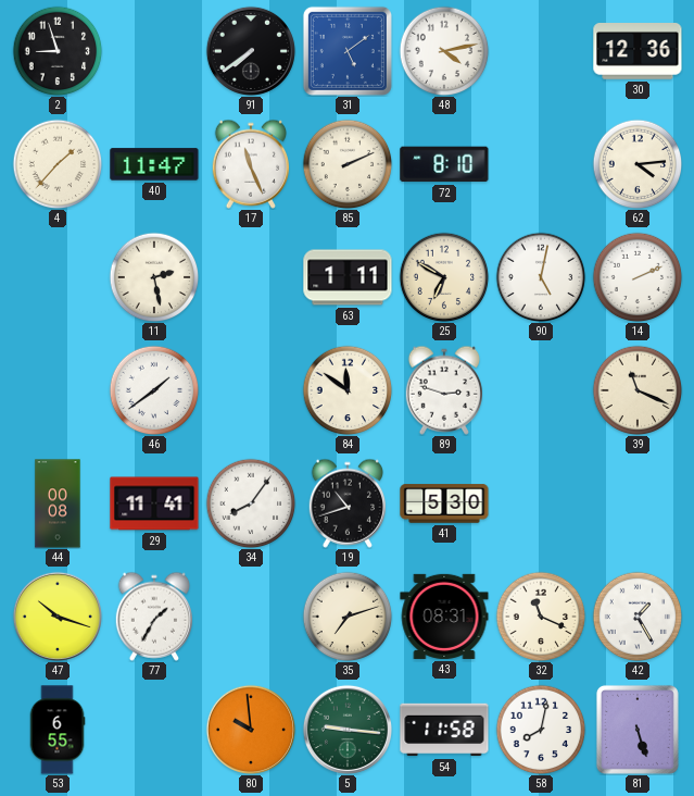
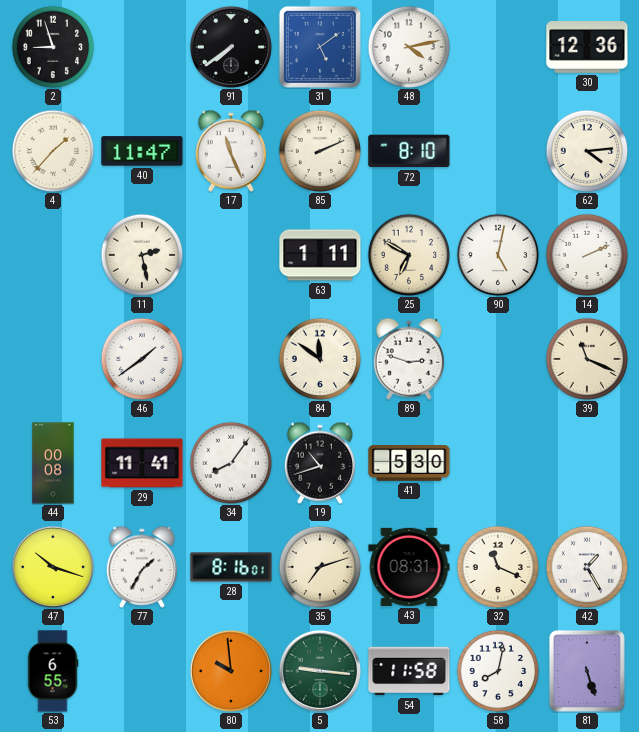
28: none -> 8:16
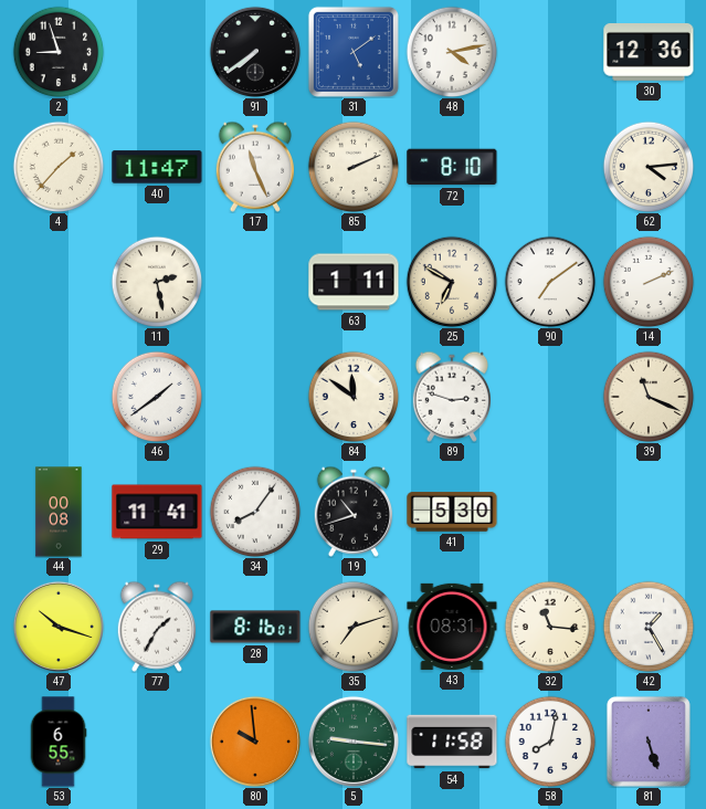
90: 5:02 -> 7:09
32: 11:19 -> 11:16
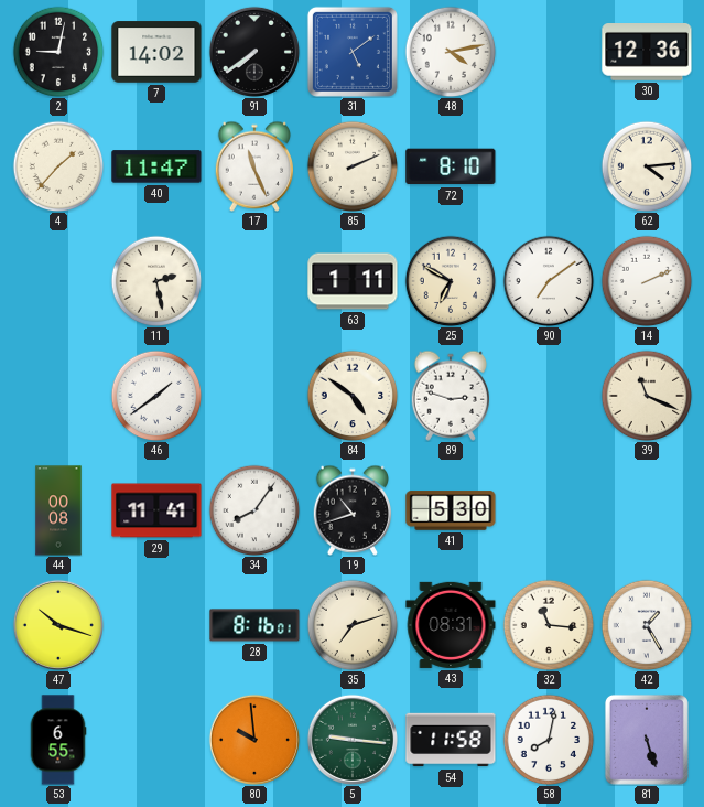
2: 8:57 -> 9:02
7: none -> 14:02
84: 11:51 -> 4:51
77: 1:35 -> none
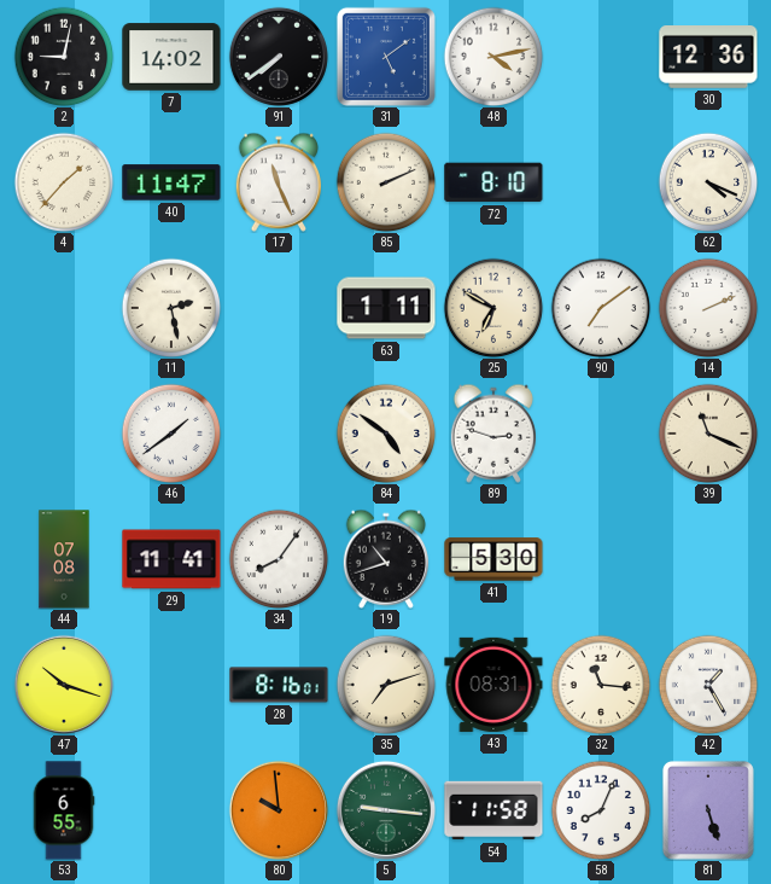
62: 4:14 -> 4:19
44: 00:08 -> 07:08
58: 8:02 -> 8:04
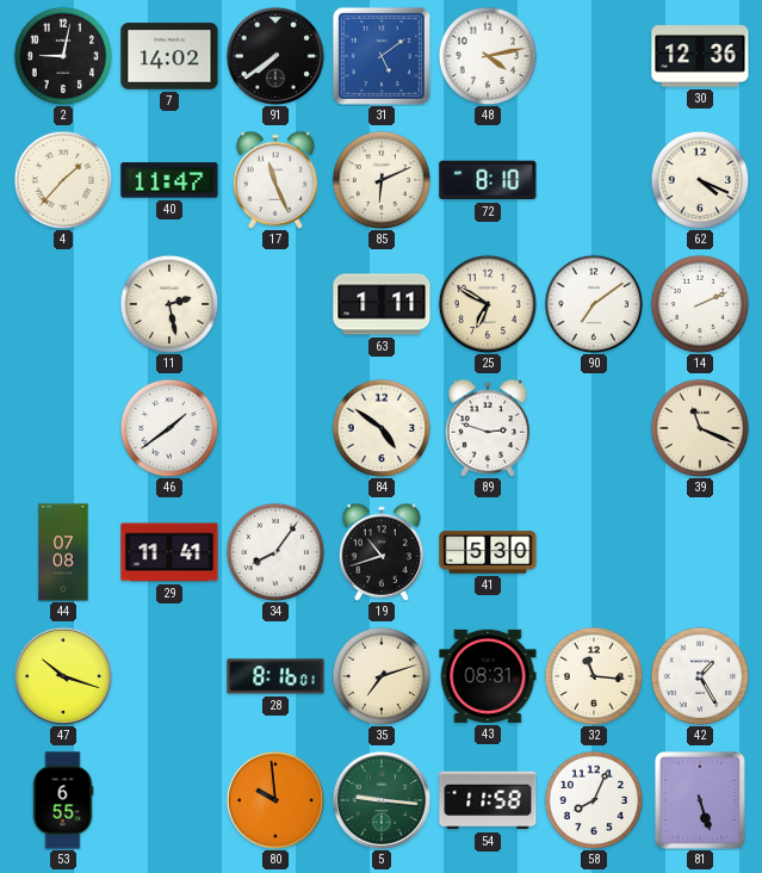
85: 2:11 -> 6:11
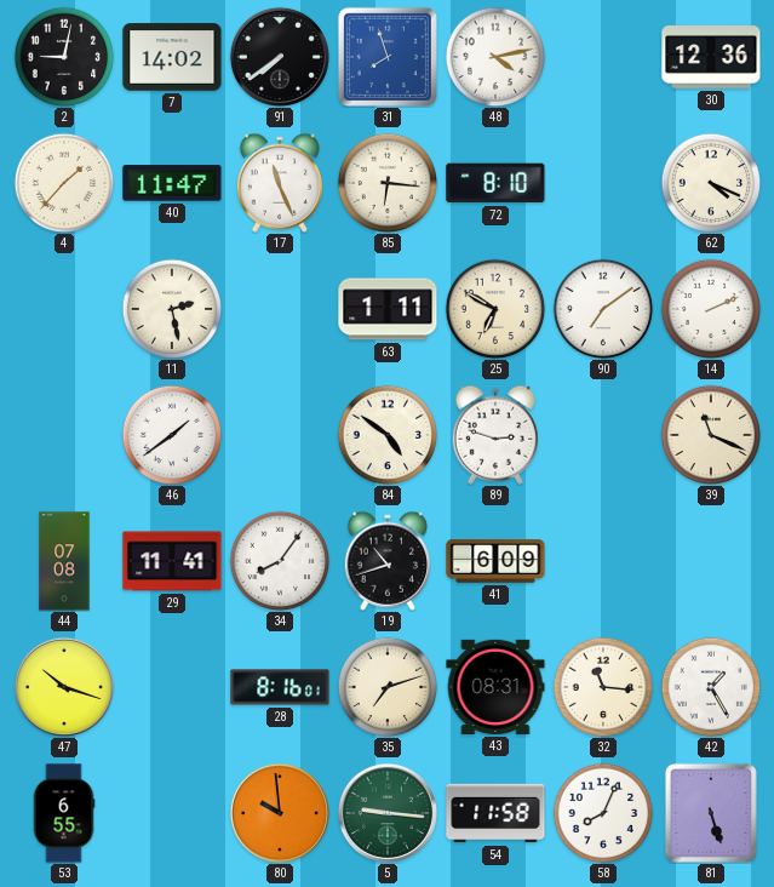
31: 5:09 -> 7:57
85: 6:11 -> 6:16
41: 5:30 -> 6:09
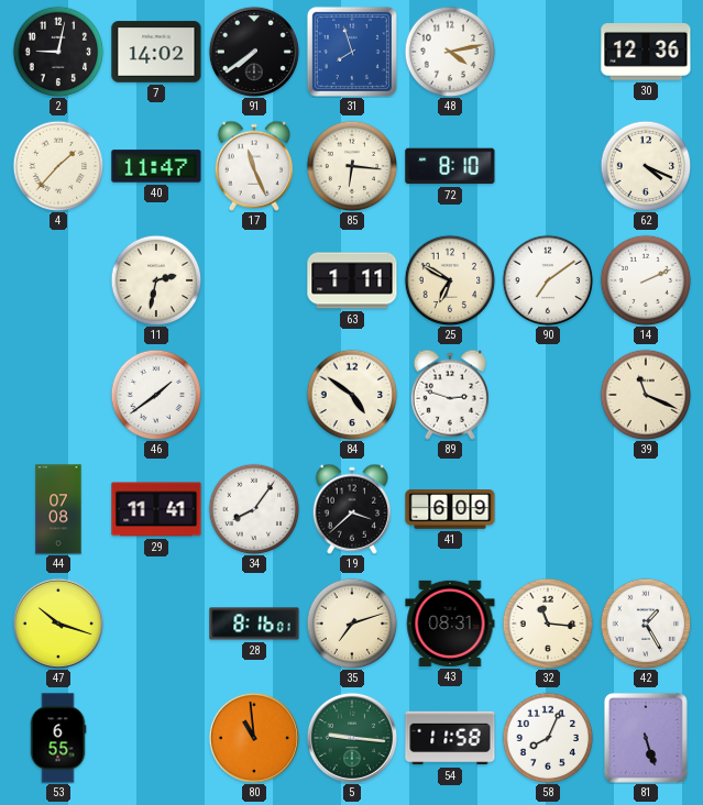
11: 2:28 -> 2:32
19: 10:42 -> 3:38
80: 9:59 -> 10:59
